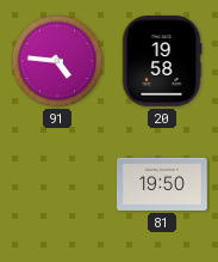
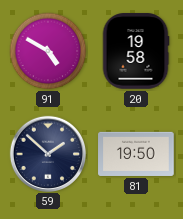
91: 4:46 -> 4:50
59: none -> 1:52
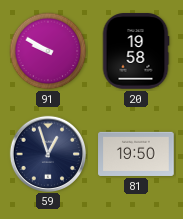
91: 4:50 -> 9:50
59: 1:52 -> 12:57
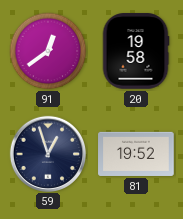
91: 9:50 -> 12:39
81: 19:50 -> 19:52
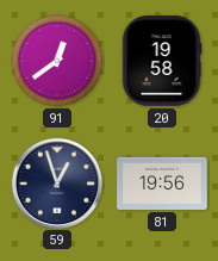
81: 19:52 -> 19:56
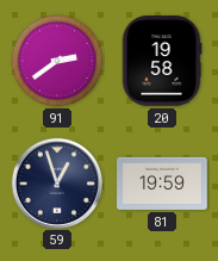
91: 12:39 -> 2:39
81: 19:56 -> 19:59
